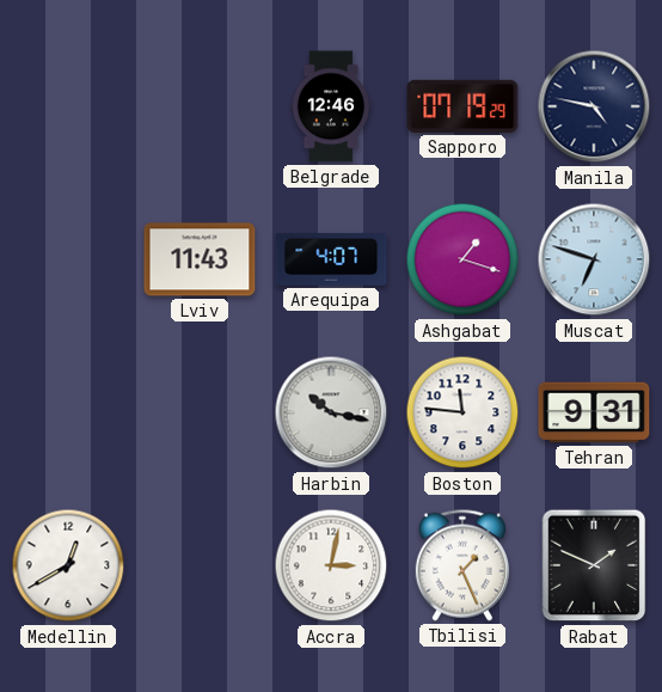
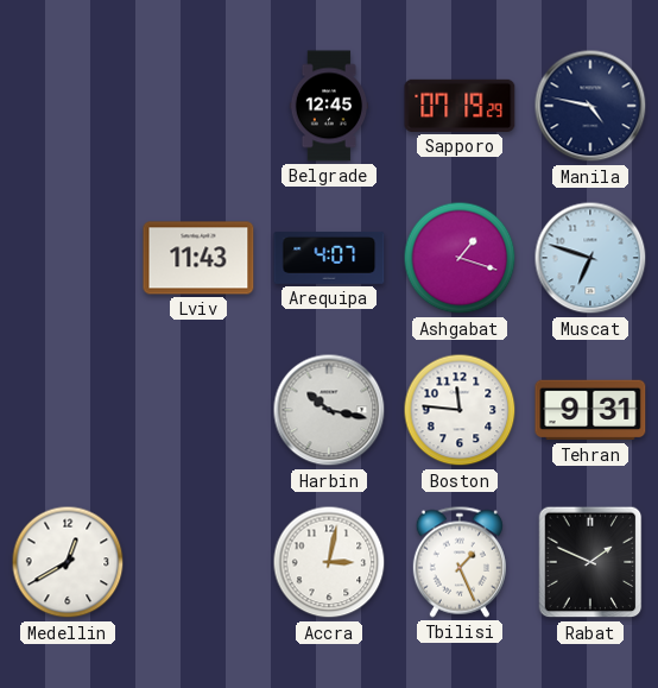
Belgrade: 12:46 -> 12:45
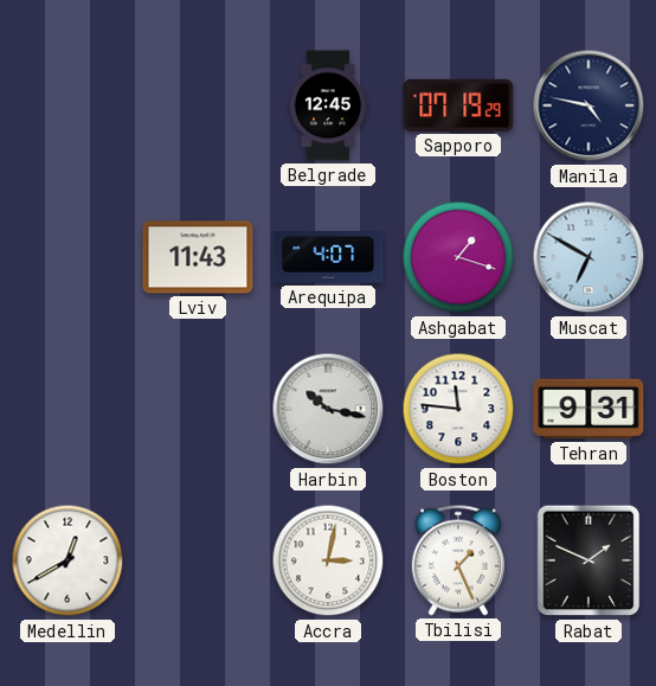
Muscat: 6:48 -> 6:50
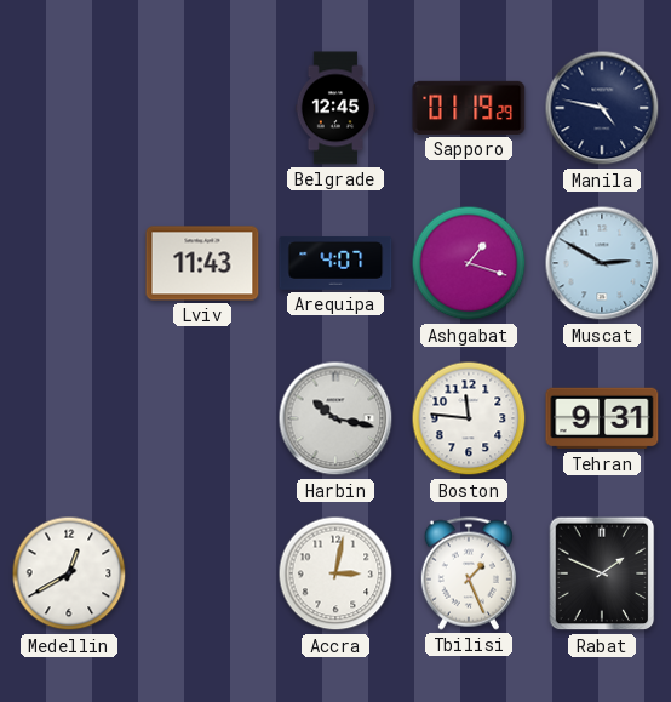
Sapporo: 07:19 -> 01:19
Muscat: 6:50 -> 2:50
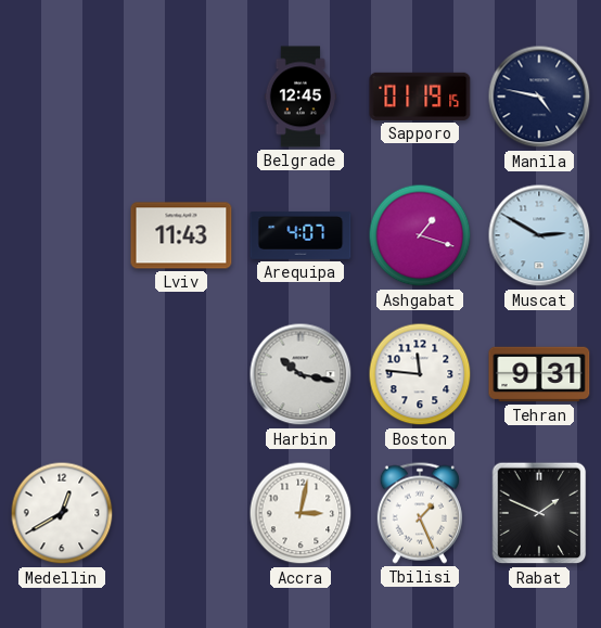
Sapporo: 01:19:29 -> 01:19:15
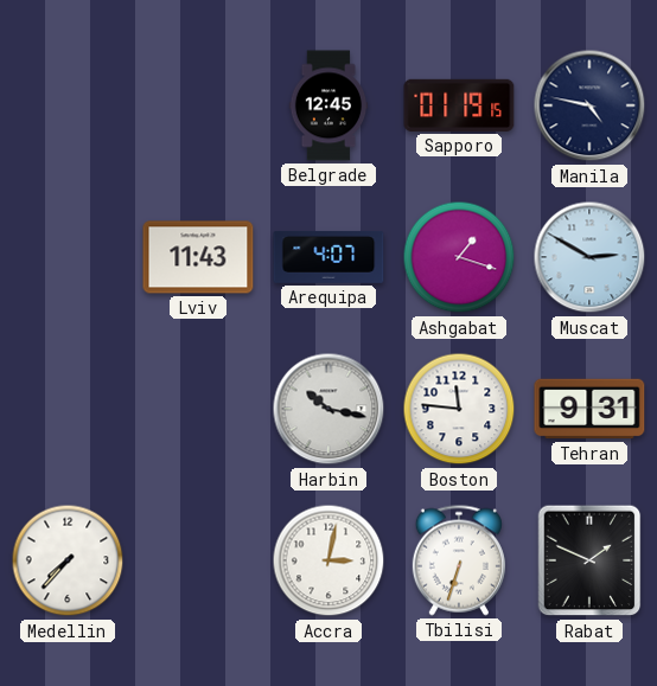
Medellin: 12:40 -> 7:37
Tbilisi: 1:26 -> 6:33
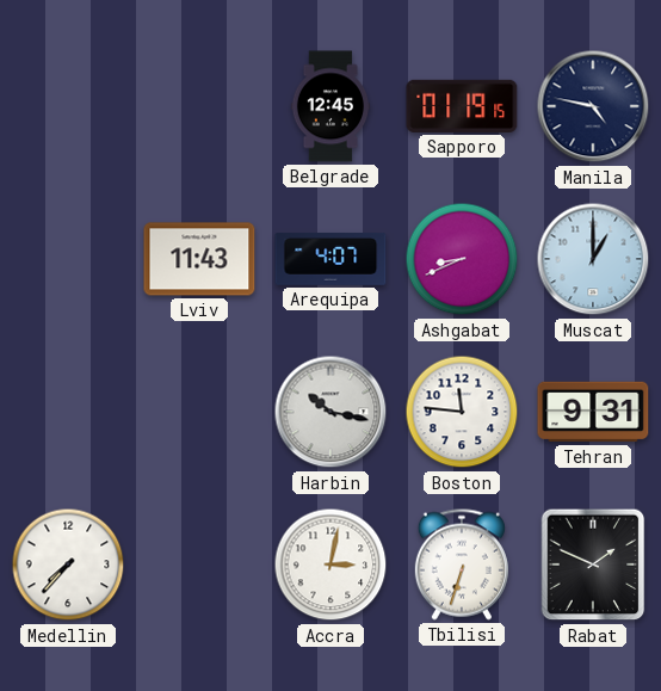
Ashgabat: 1:18 -> 8:41
Muscat: 2:50 -> 1:00
